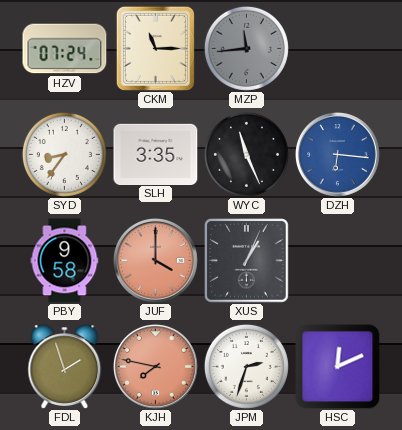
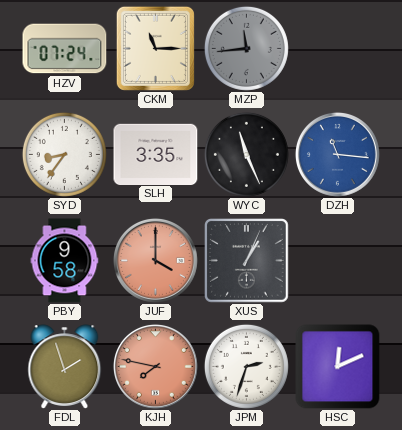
DZH: 6:16 -> 11:16
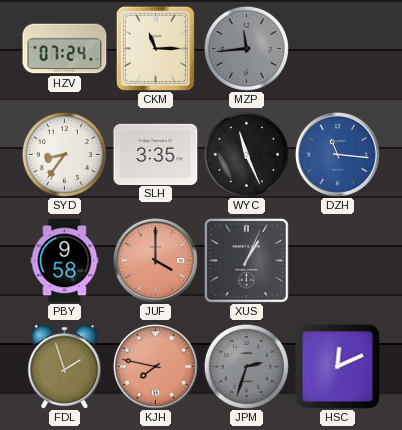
JPM dial: white -> grey
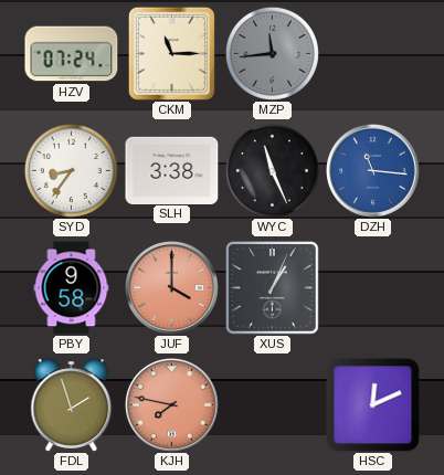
SLH: 3:35 -> 3:38
JPM: 2:33 -> none
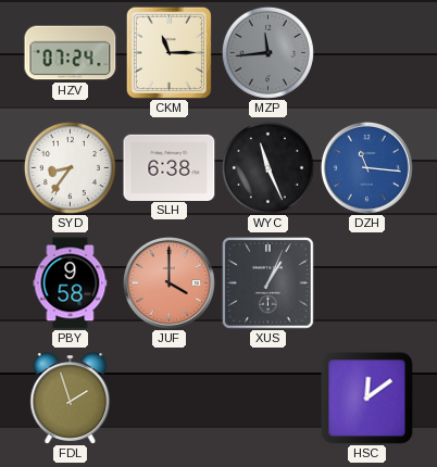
SLH: 3:38 -> 6:38
KJH: 7:47 -> none
HSC: 12:11 -> 12:09
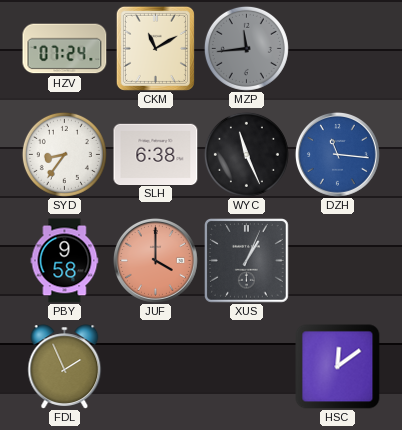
CKM: 11:15 -> 11:10
FDL: 1:57 -> 1:56
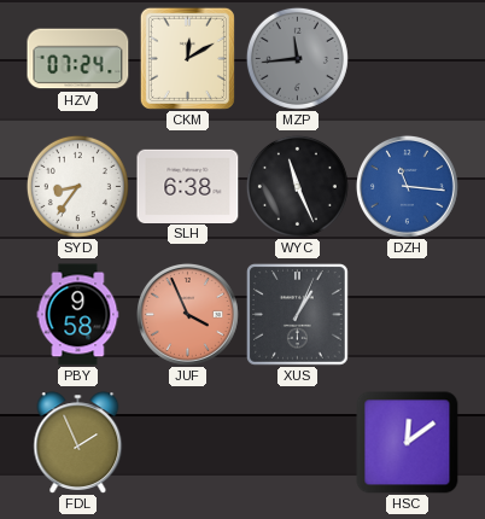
CKM: 11:10 -> 12:10
JUF: 4:00 -> 3:56
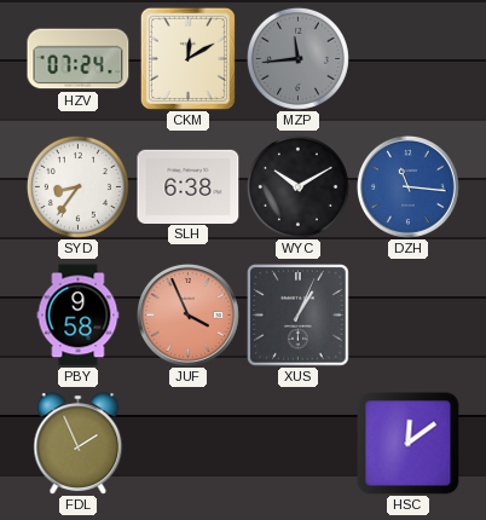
WYC: 11:26 -> 10:10
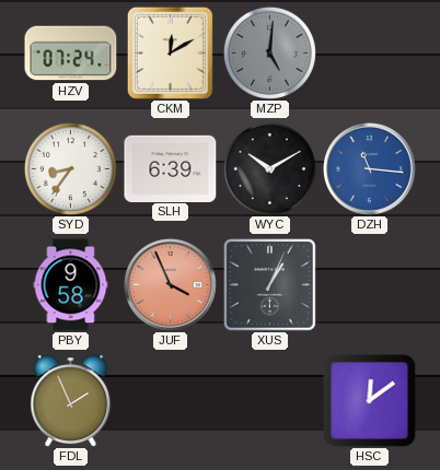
MZP: 11:44 -> 5:01
SLH: 6:38 -> 6:39
